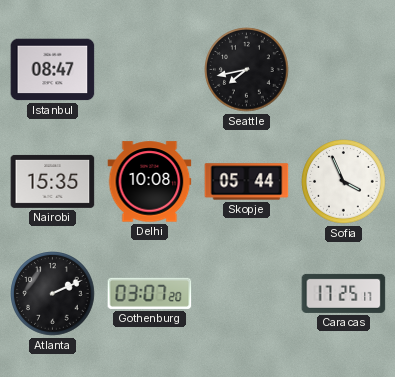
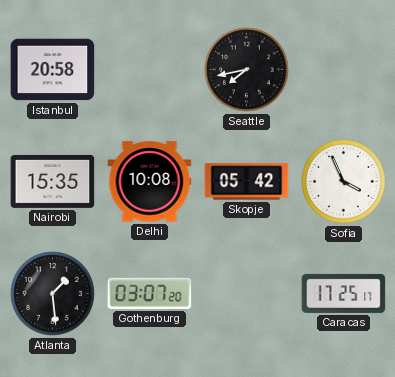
Istanbul: 08:47 -> 20:58
Skopje: 05:44 -> 05:42
Atlanta: 2:11 -> 1:29
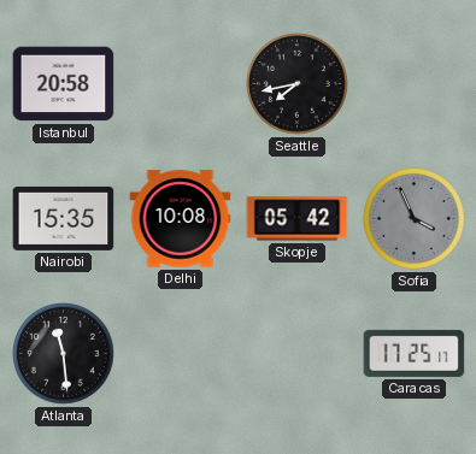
Sofia dial: white -> grey
Atlanta: 1:29 -> 11:29
Gothenburg: 03:07 -> none
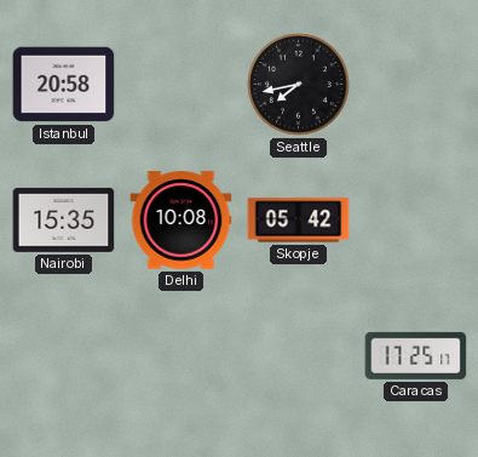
Sofia: 3:56 -> none
Atlanta: 11:29 -> none
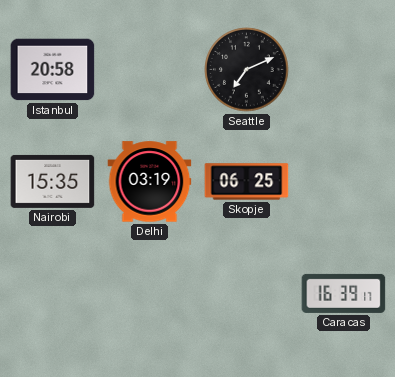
Seattle: 7:43 -> 7:11
Delhi: 10:08 -> 03:19
Skopje: 05:42 -> 06:25
Caracas: 17:25 -> 16:39
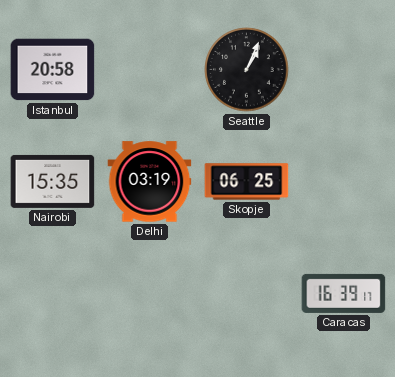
Seattle: 7:11 -> 1:04
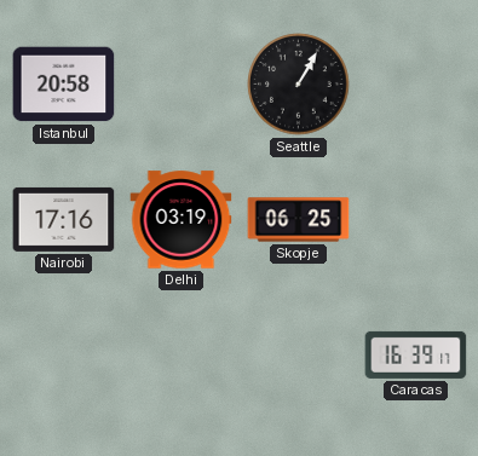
Seattle: 1:04 -> 1:05
Nairobi: 15:35 -> 17:16
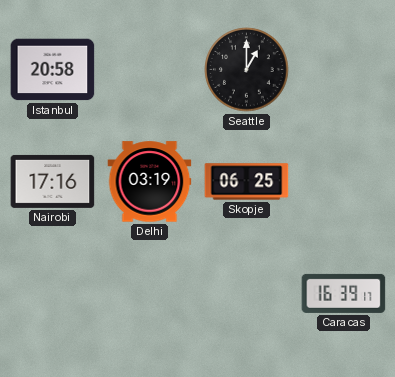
Seattle: 1:05 -> 1:00
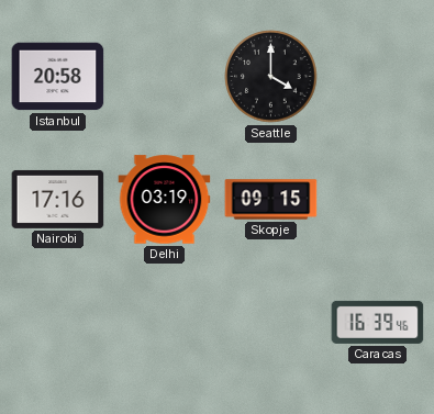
Seattle: 1:00 -> 4:00
Skopje: 06:25 -> 09:15
Caracas: 16:39:17 -> 16:39:46
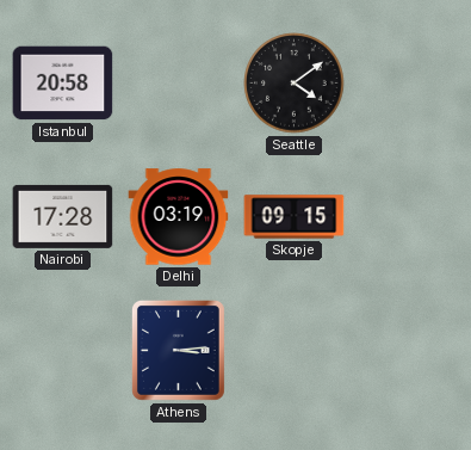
Seattle: 4:00 -> 4:09
Nairobi: 17:16 -> 17:28
Athens: none -> 3:14
Caracas: 16:39 -> none
